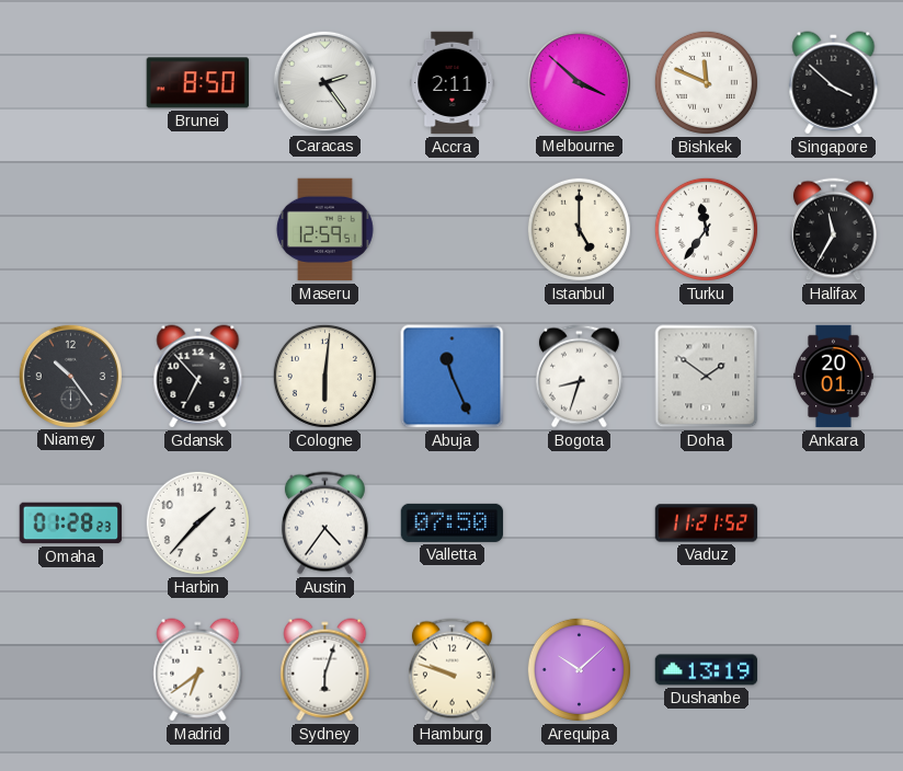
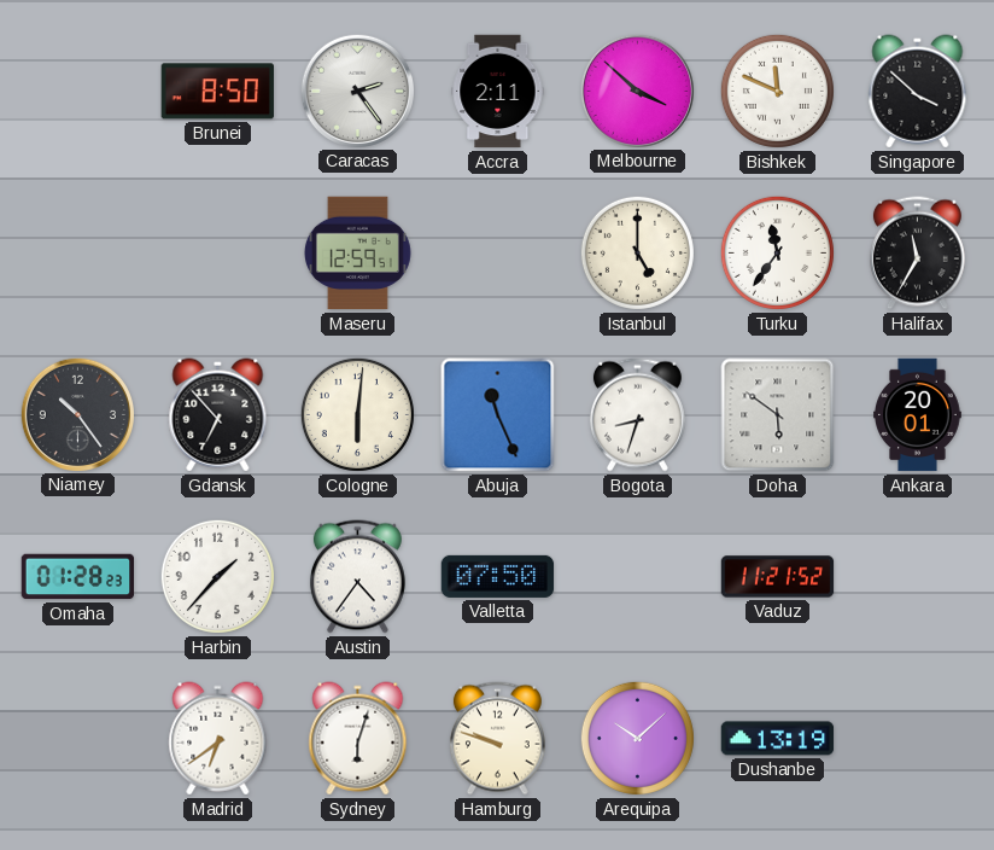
Doha: 1:51 -> 5:51
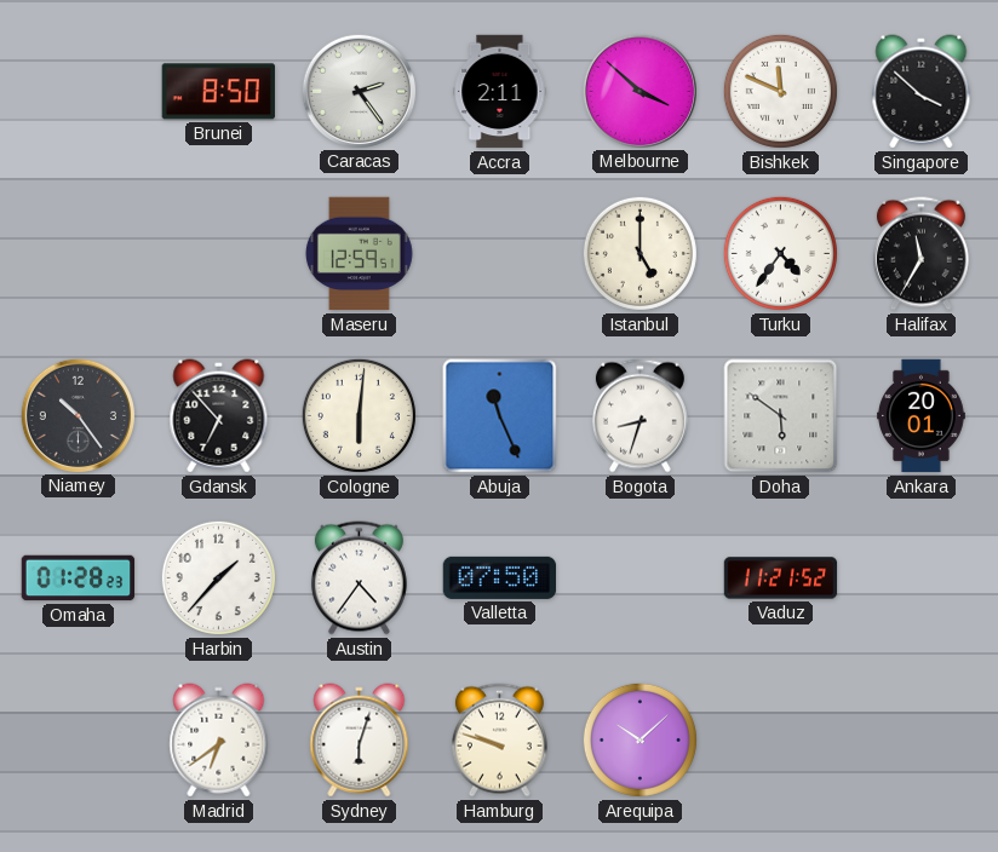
Turku: 11:36 -> 4:36
Dushanbe: 13:19 -> none
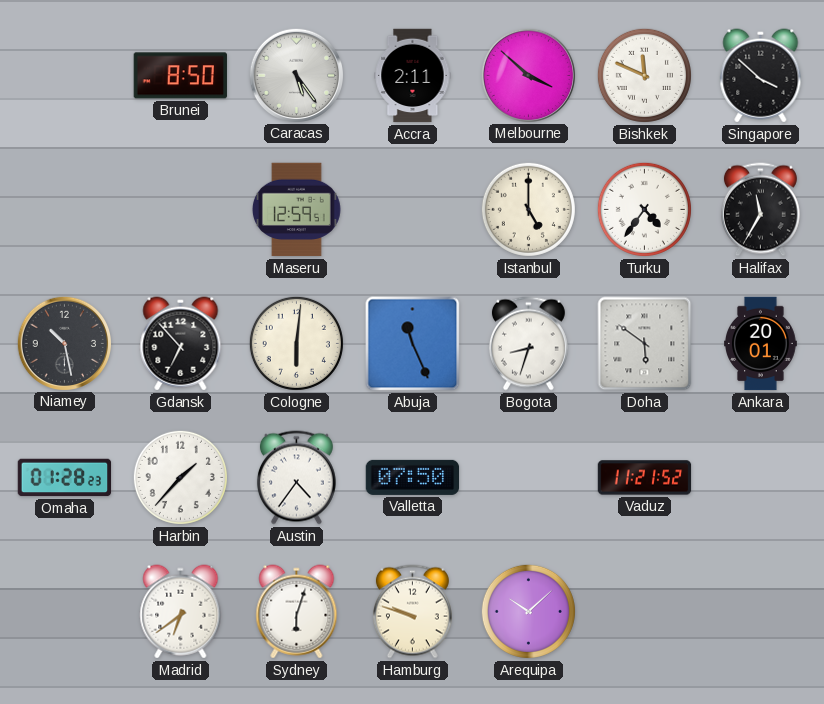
Caracas: 2:24 -> 5:24
Niamey: 10:24 -> 10:28
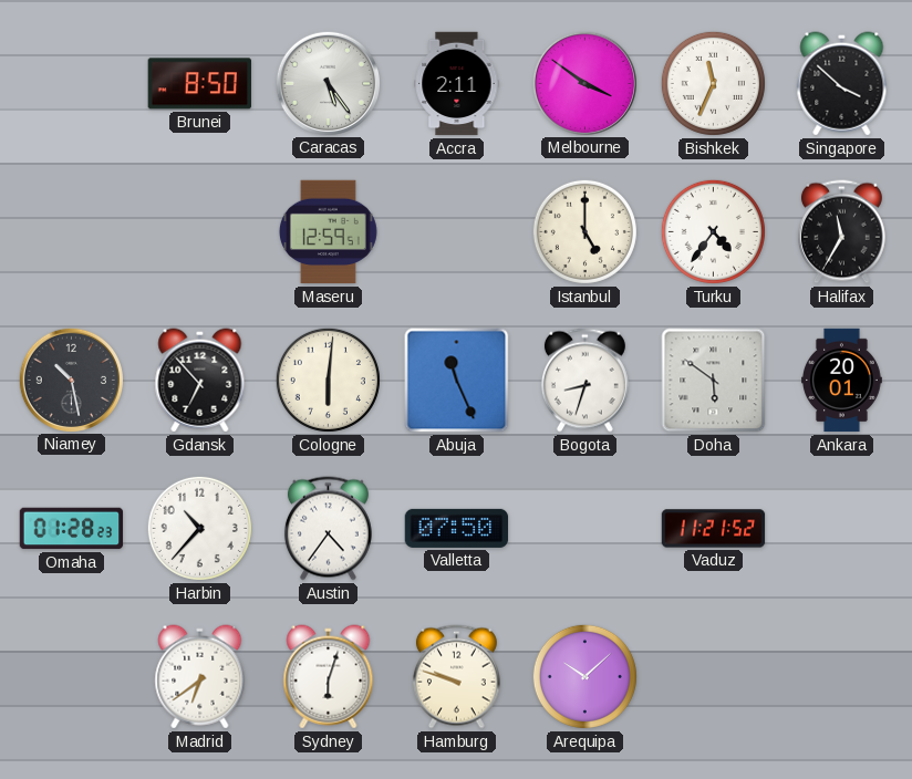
Melbourne: 3:52 -> 3:51
Bishkek: 11:49 -> 11:34
Harbin: 1:37 -> 10:37
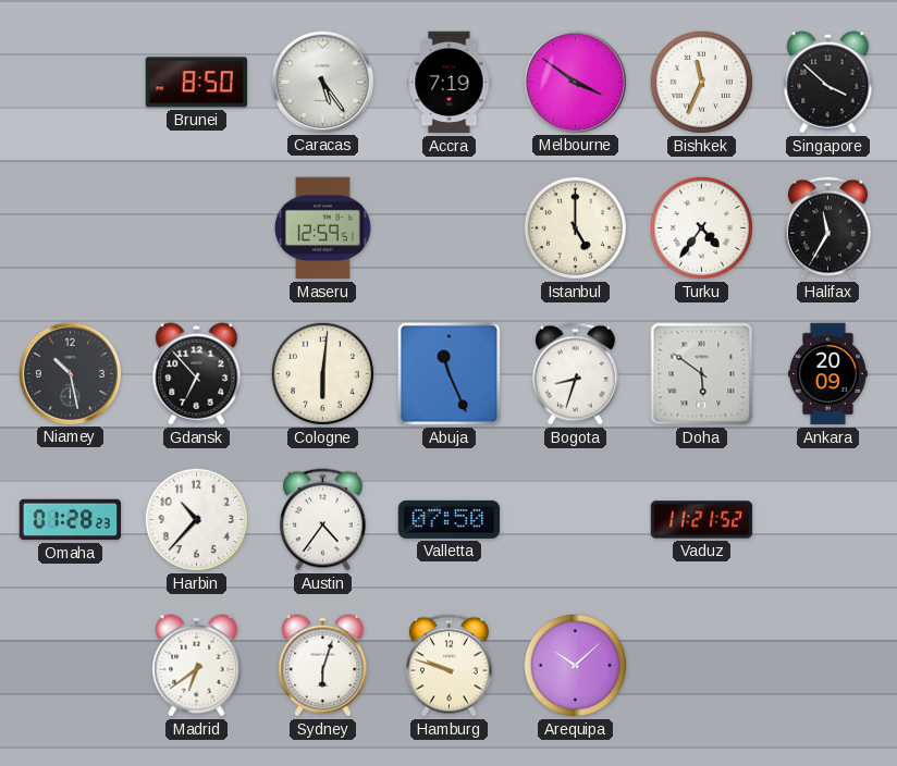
Accra: 2:11 -> 7:19
Ankara: 20:01 -> 20:09
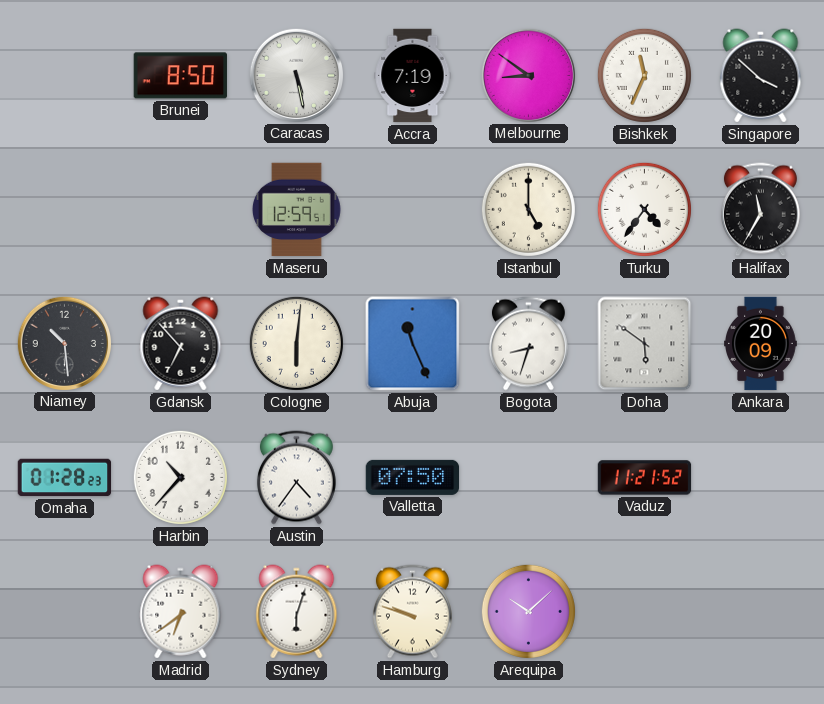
Caracas: 5:24 -> 5:28
Melbourne: 3:51 -> 8:51
Niamey: 10:28 -> 10:29
